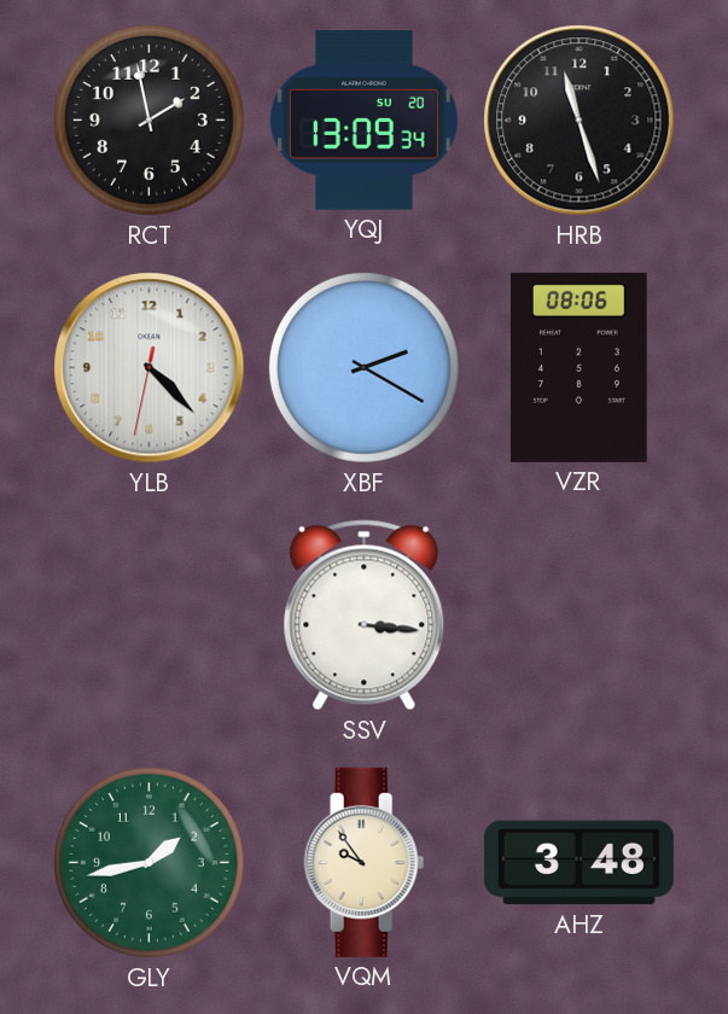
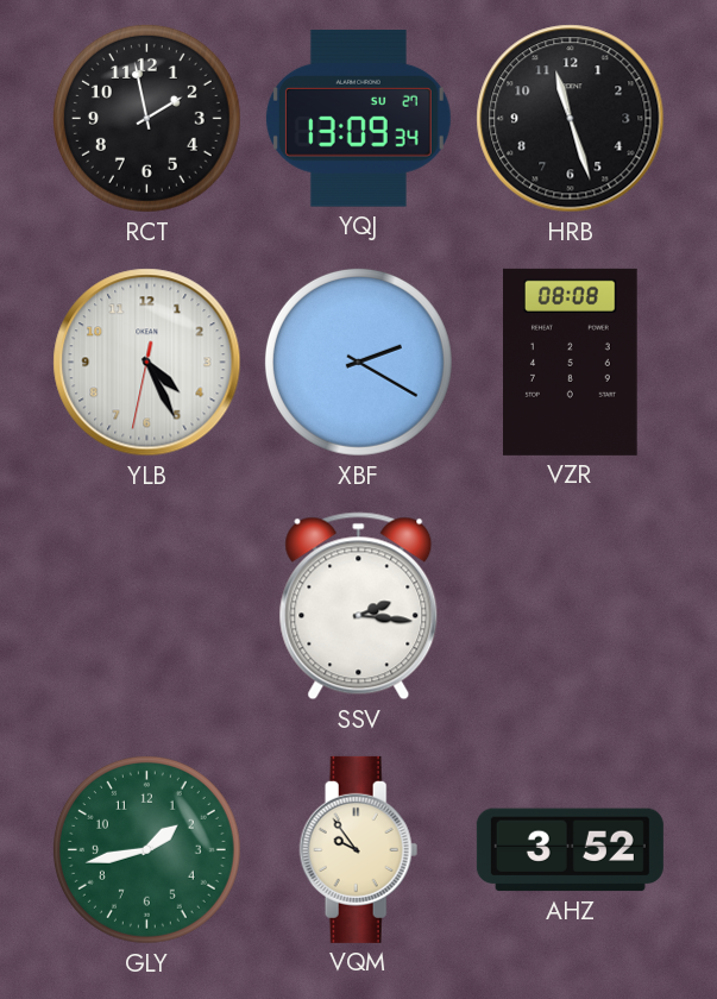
YQJ date: SU 20 -> SU 27
YLB: 4:22 -> 4:25
VZR: 08:06 -> 08:08
SSV: 3:16 -> 2:16
AHZ: 3:48 -> 3:52
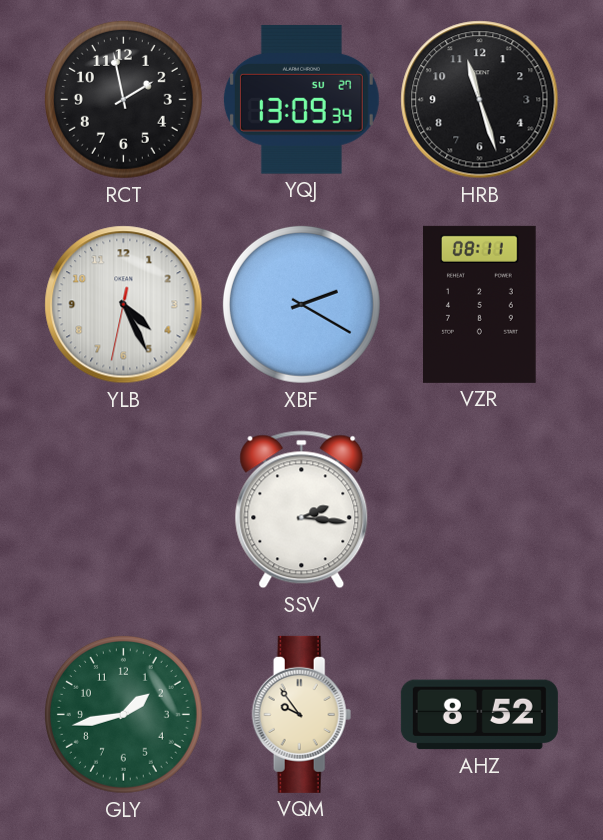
VZR: 08:08 -> 08:11
AHZ: 3:52 -> 8:52
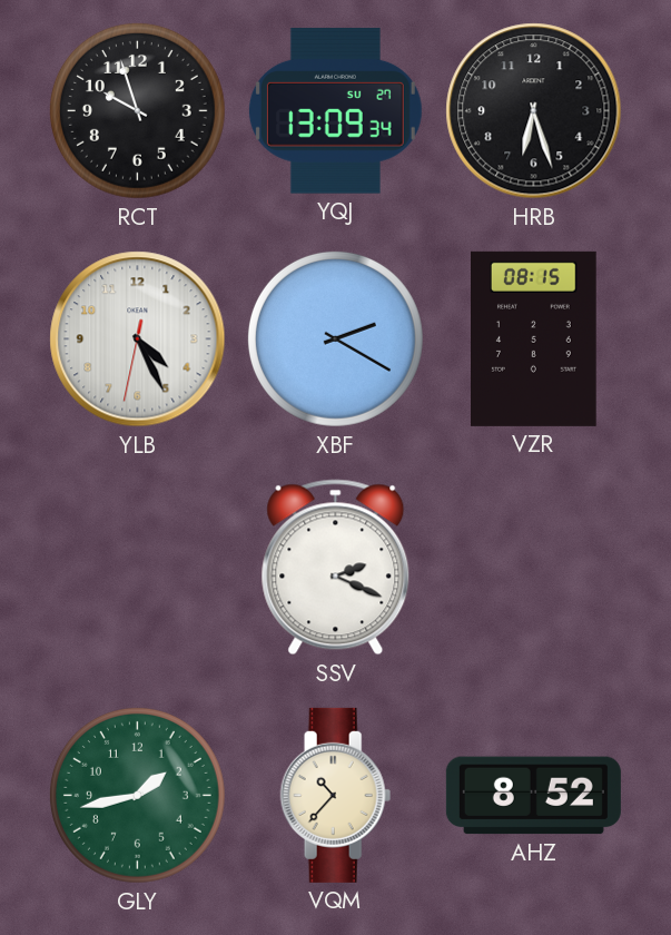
RCT: 1:58 -> 9:57
HRB: 11:27 -> 6:27
VZR: 08:11 -> 08:15
SSV: 2:16 -> 2:19
VQM: 9:54 -> 10:37
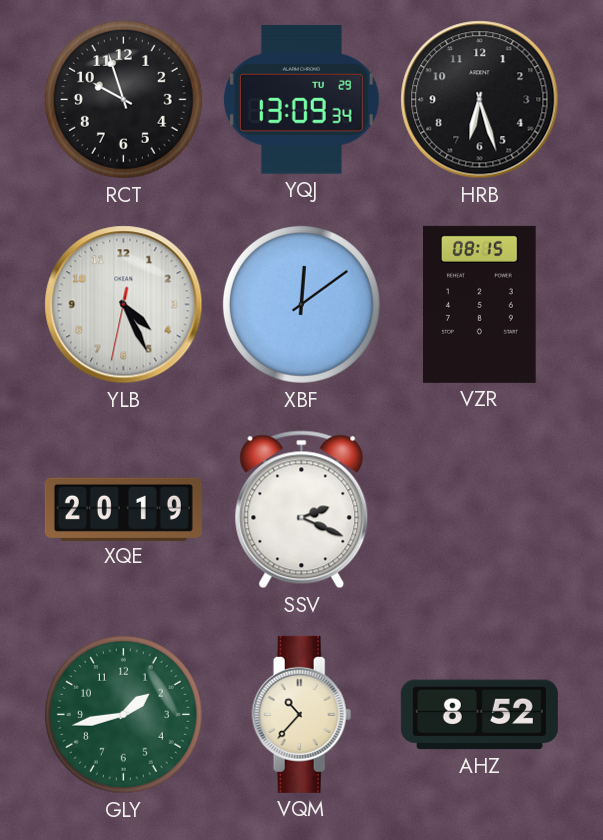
YQJ date: SU 27 -> TU 29
XBF: 2:20 -> 12:09
XQE: none -> 20:19
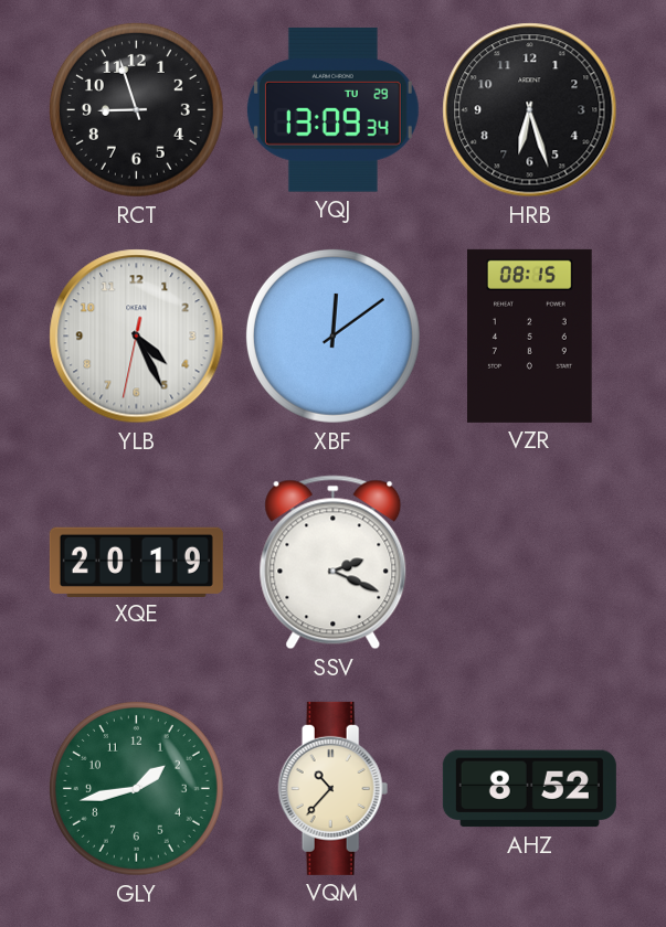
RCT: 9:57 -> 8:57
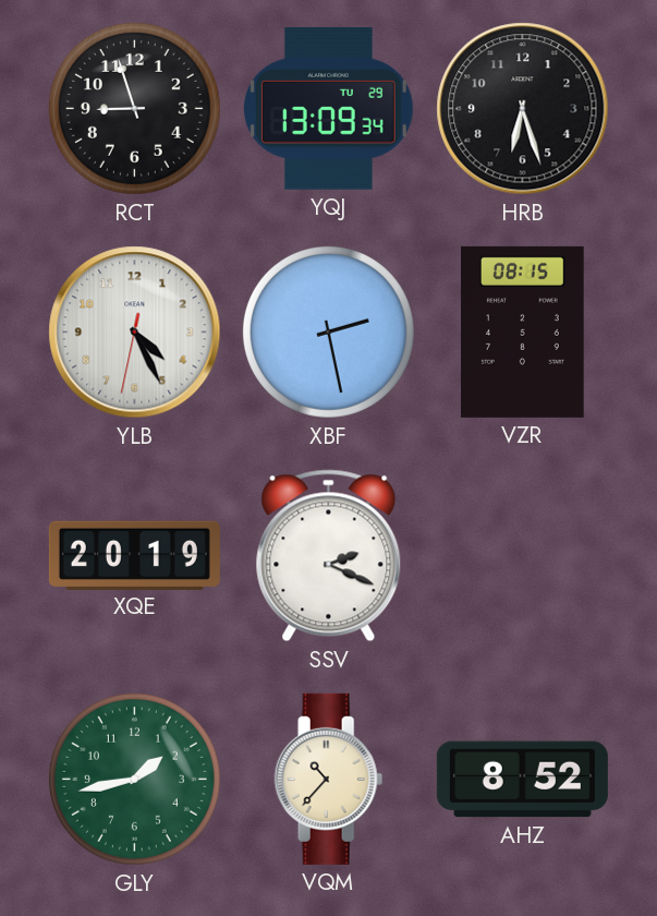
XBF: 12:09 -> 2:28
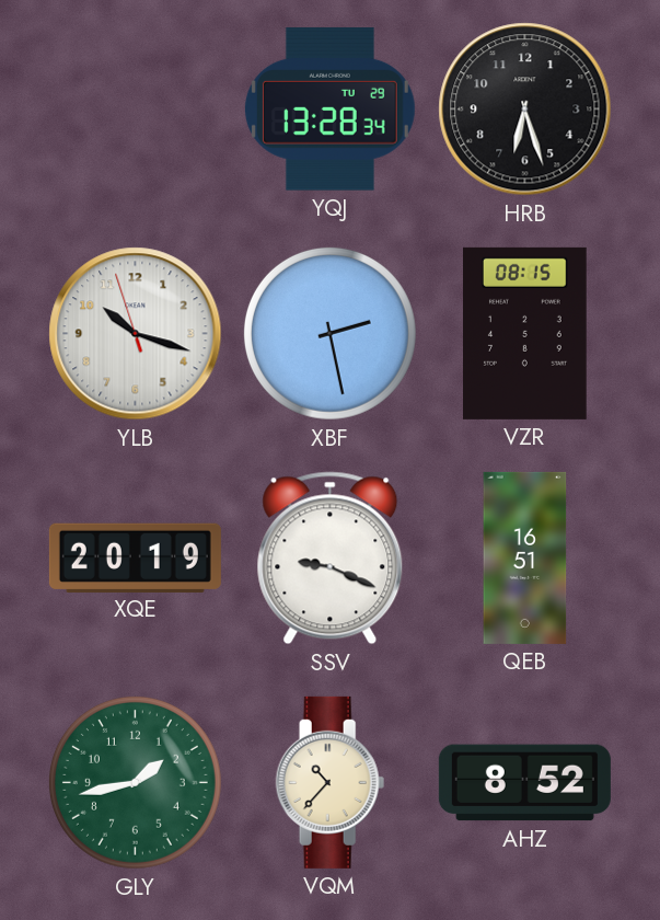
RCT: 8:57 -> none
YQJ: 13:09 -> 13:28
YLB: 4:25 -> 10:17
SSV: 2:19 -> 9:19
QEB: none -> 16:51
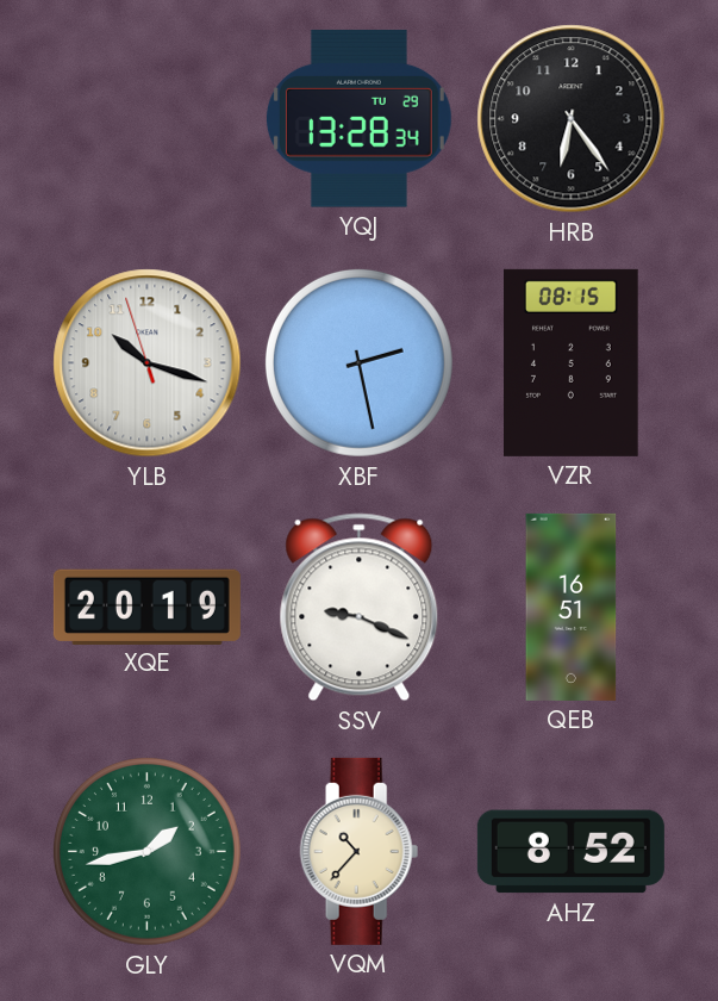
HRB: 6:27 -> 6:24
